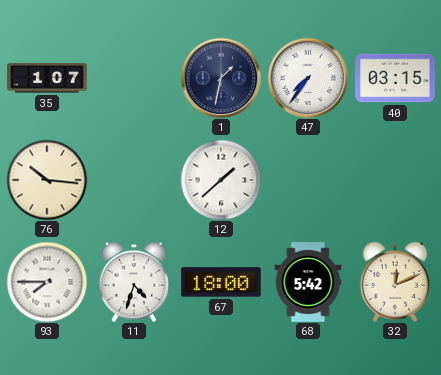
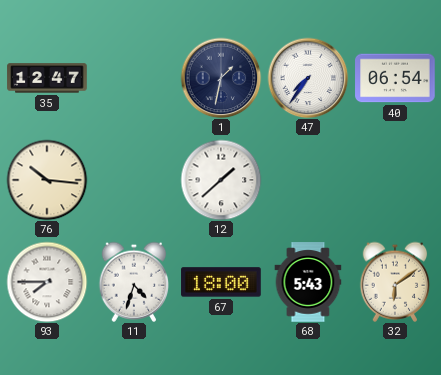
35: 1:07 -> 12:47
40: 03:15 -> 06:54
68: 5:42 -> 5:43
32: 12:11 -> 6:09
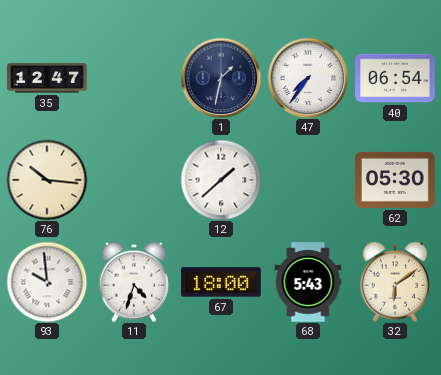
62: none -> 05:30
93: 7:45 -> 9:59
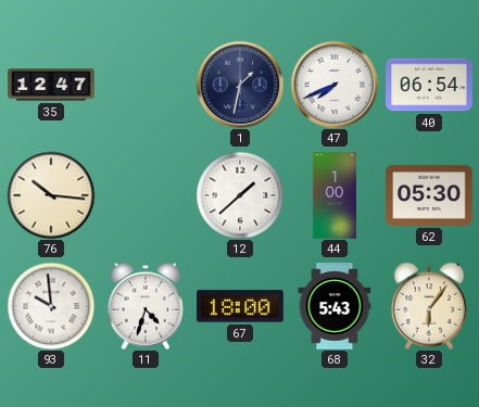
47: 7:36 -> 7:41
44: none -> 1:00
32: 6:09 -> 6:06
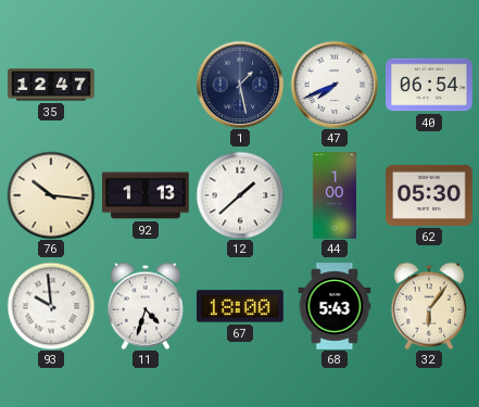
1: 1:32 -> 1:28
92: none -> 1:13
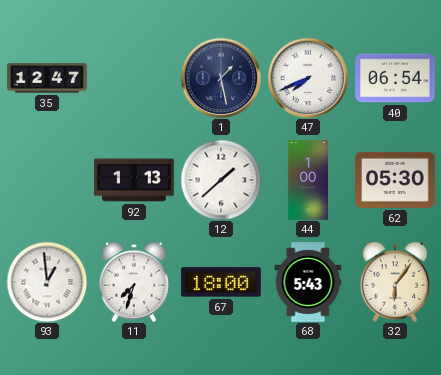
76: 10:16 -> none
93: 9:59 -> 12:59
11: 4:33 -> 7:33
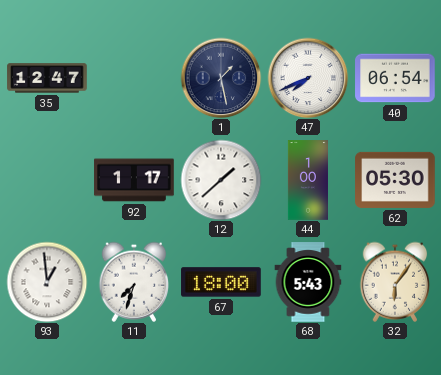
92: 1:13 -> 1:17
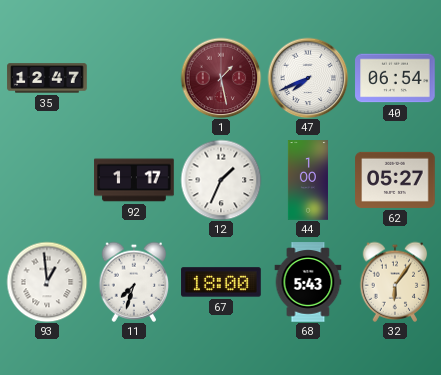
1 dial: navy -> burgundy
12: 1:38 -> 1:34
62: 05:30 -> 05:27
